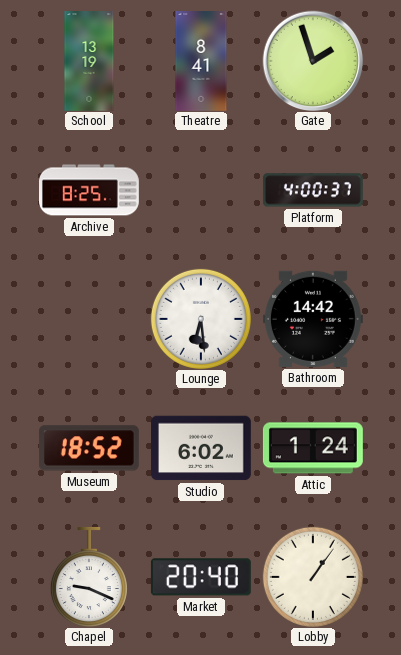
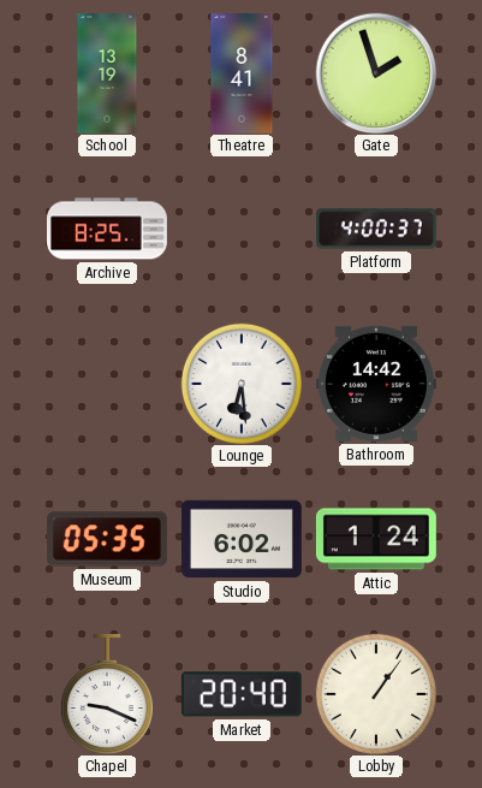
Museum: 18:52 -> 05:35
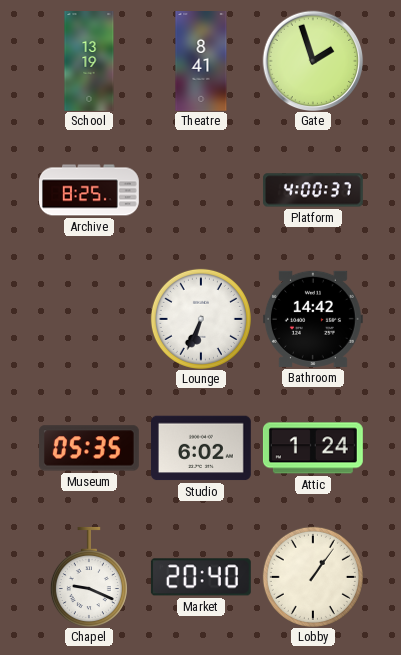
Lounge: 6:29 -> 6:34
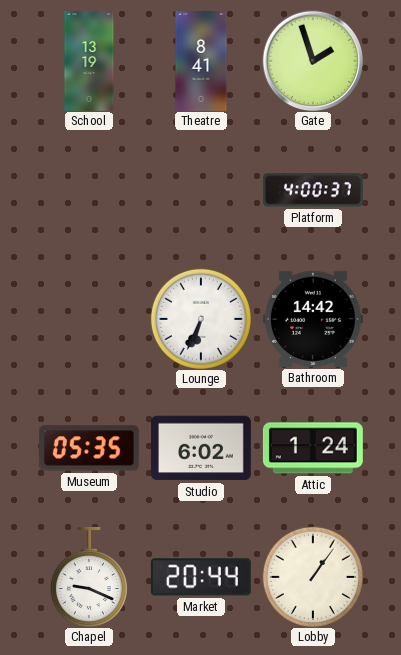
Archive: 8:25 -> none
Market: 20:40 -> 20:44
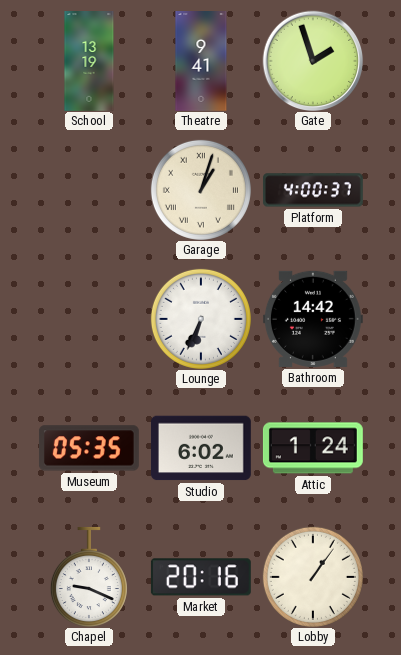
Theatre: 8:41 -> 9:41
Garage: none -> 1:03
Market: 20:44 -> 20:16
